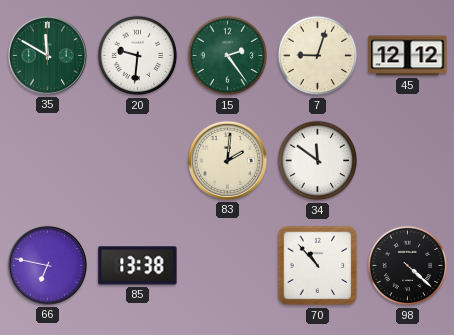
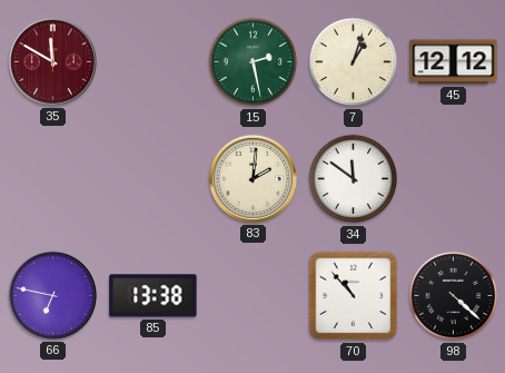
35 dial: green -> burgundy
20: 9:31 -> none
15: 2:24 -> 2:28
7: 9:03 -> 1:03
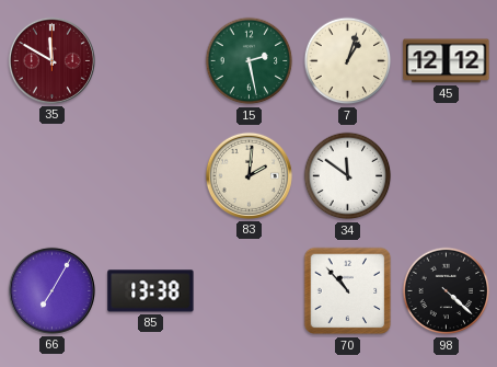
66: 6:47 -> 7:05
